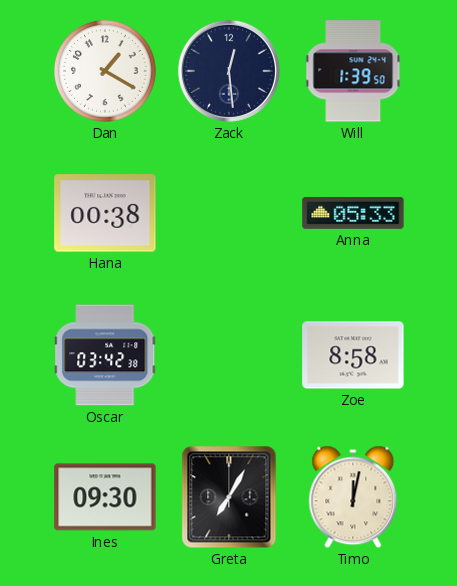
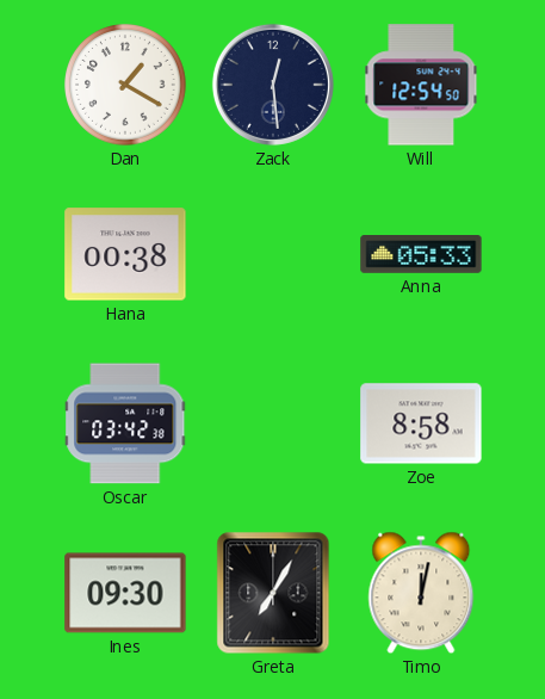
Will: 1:39 -> 12:54
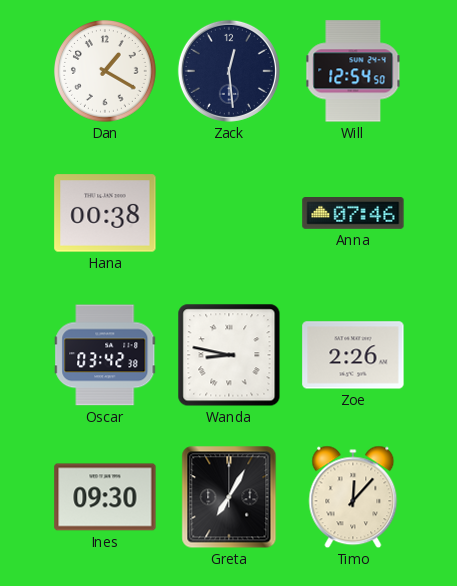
Anna: 05:33 -> 07:46
Wanda: none -> 8:47
Zoe: 8:58 -> 2:26
Timo: 12:02 -> 12:07
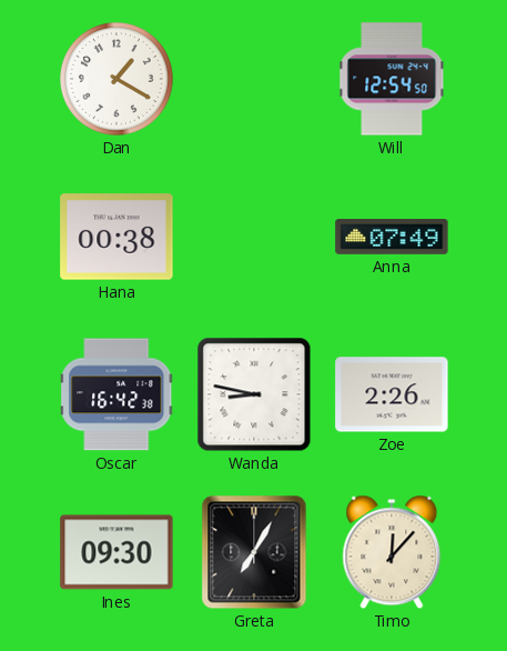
Zack: 12:29 -> none
Anna: 07:46 -> 07:49
Oscar: 03:42 -> 16:42
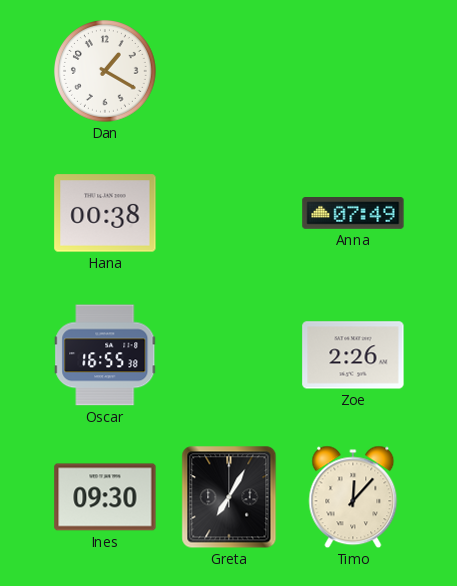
Will: 12:54 -> none
Oscar: 16:42 -> 16:55
Wanda: 8:47 -> none
